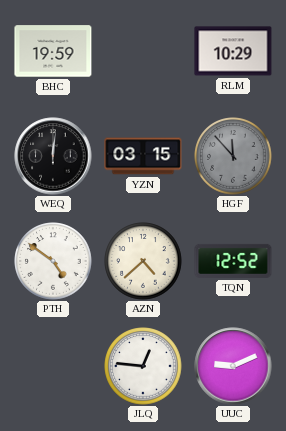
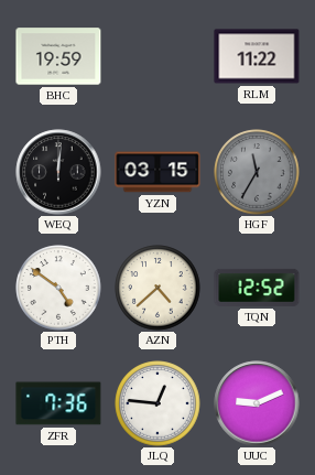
RLM: 10:29 -> 11:22
HGF: 11:53 -> 11:35
ZFR: none -> 7:36
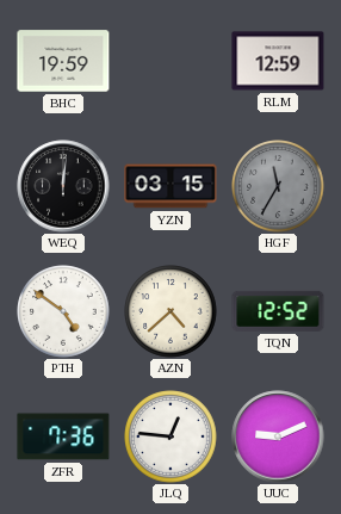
RLM: 11:22 -> 12:59
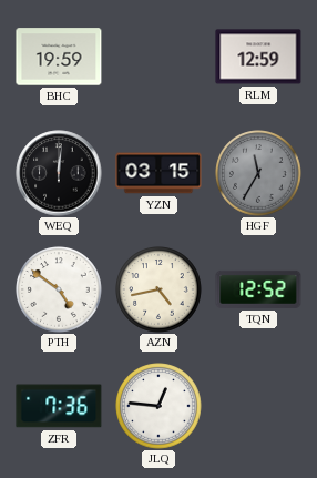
AZN: 4:38 -> 4:43
UUC: 9:11 -> none
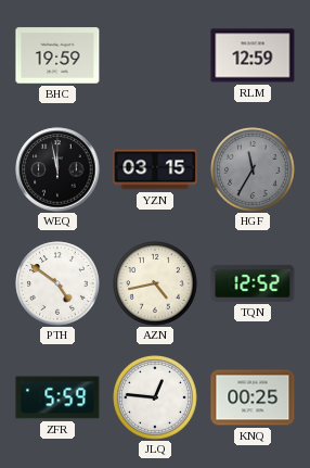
WEQ: 12:01 -> 11:58
ZFR: 7:36 -> 5:59
KNQ: none -> 00:25
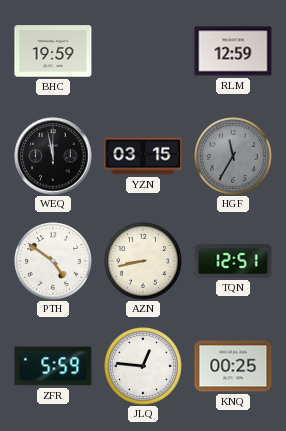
AZN: 4:43 -> 8:43
TQN: 12:52 -> 12:51
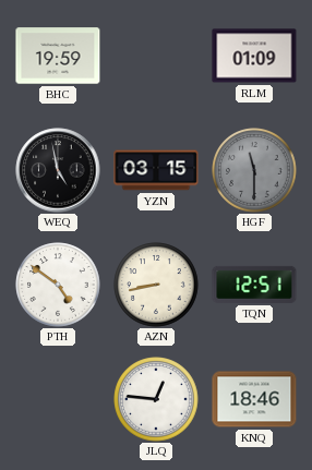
RLM: 12:59 -> 01:09
WEQ: 11:58 -> 4:58
HGF: 11:35 -> 11:30
ZFR: 5:59 -> none
KNQ: 00:25 -> 18:46
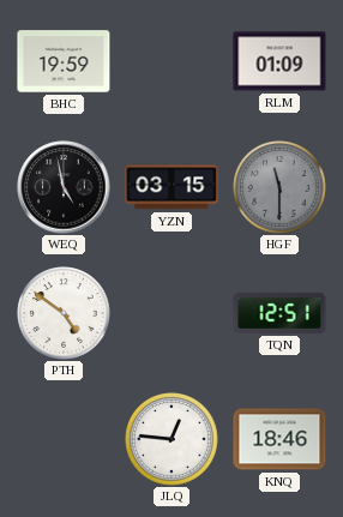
AZN: 8:43 -> none
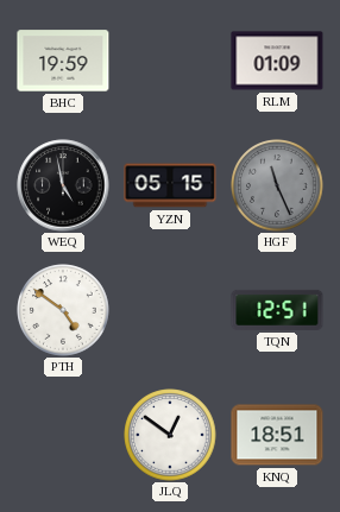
YZN: 03:15 -> 05:15
HGF: 11:30 -> 11:26
JLQ: 12:46 -> 12:51
KNQ: 18:46 -> 18:51
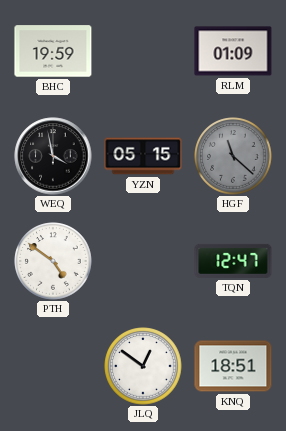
WEQ: 4:58 -> 3:58
HGF: 11:26 -> 11:22
TQN: 12:51 -> 12:47
